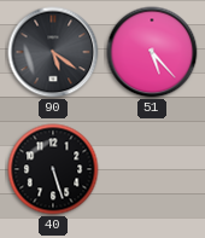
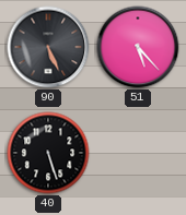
90: 5:21 -> 5:26
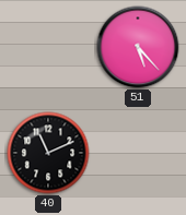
90: 5:26 -> none
40: 5:27 -> 11:11
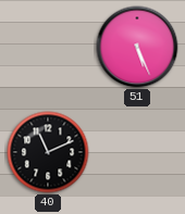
51: 5:23 -> 5:26
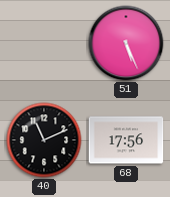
68: none -> 17:56
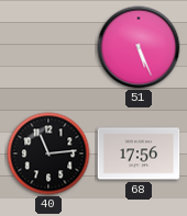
40: 11:11 -> 11:14
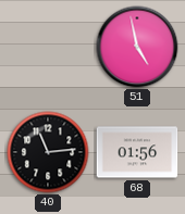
51: 5:26 -> 4:58
68: 17:56 -> 01:56
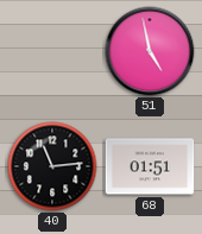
68: 01:56 -> 01:51
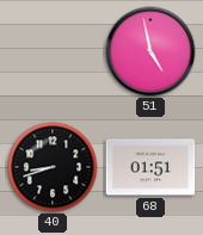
40: 11:14 -> 8:42
